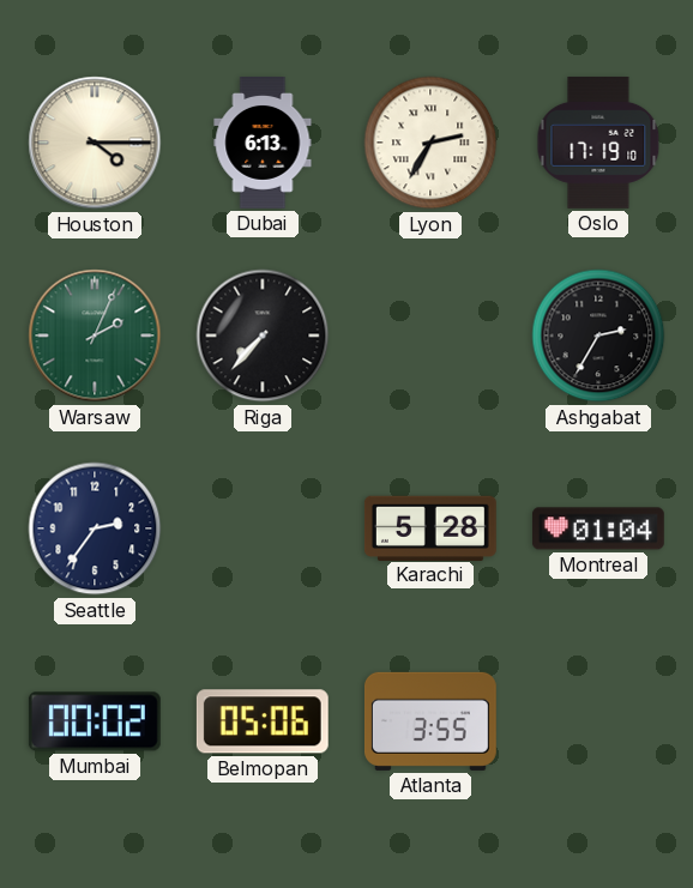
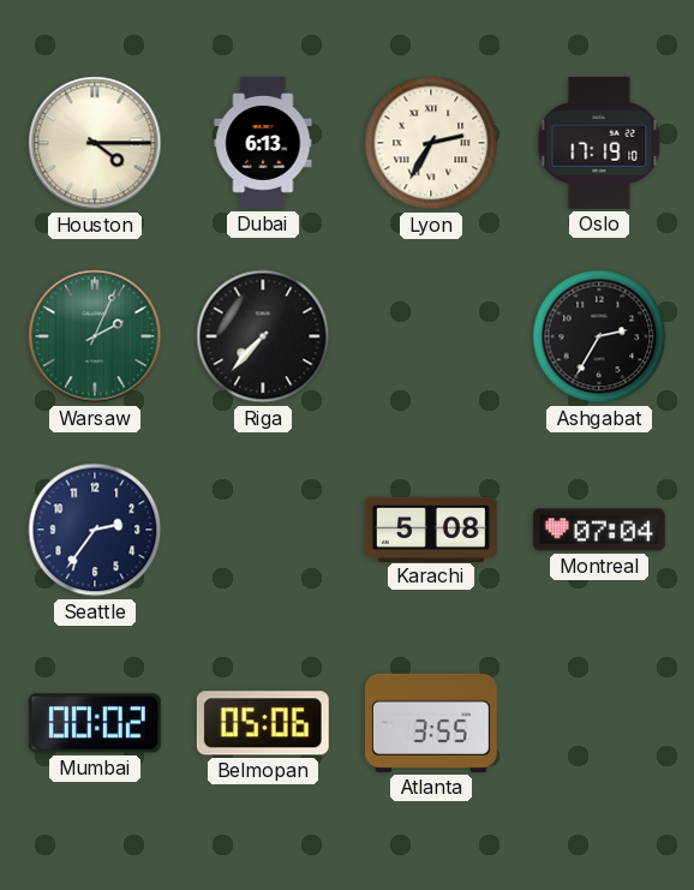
Karachi: 5:28 -> 5:08
Montreal: 01:04 -> 07:04
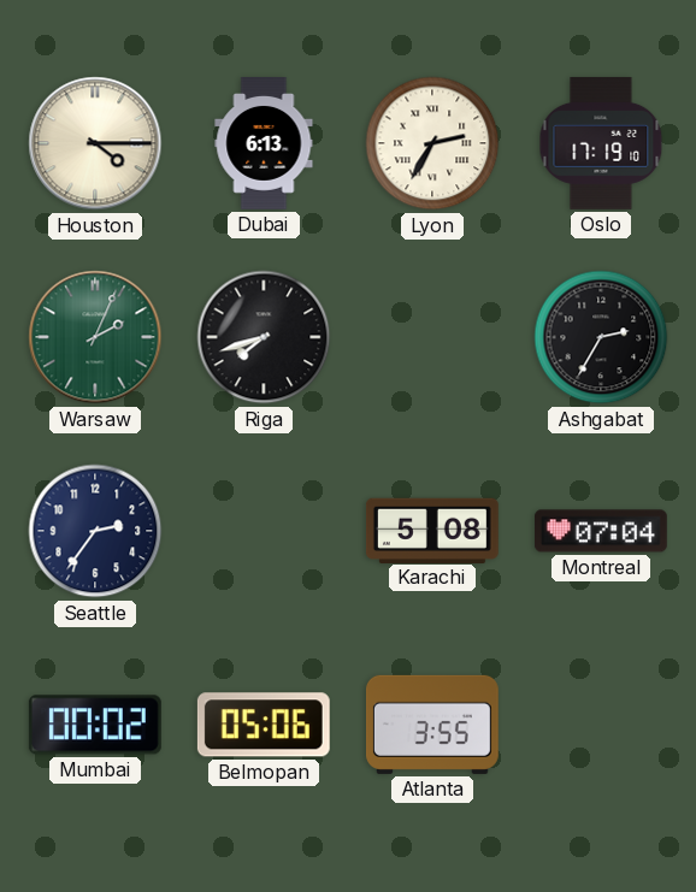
Riga: 7:37 -> 7:42
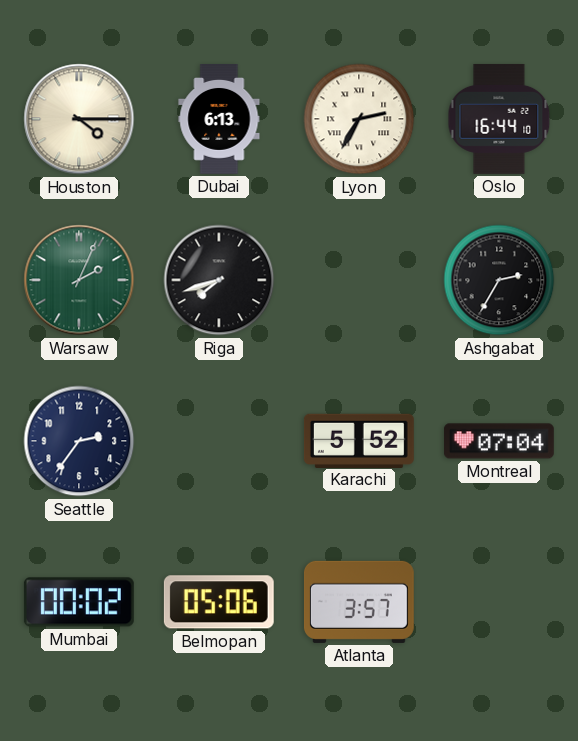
Oslo: 17:19 -> 16:44
Karachi: 5:08 -> 5:52
Atlanta: 3:55 -> 3:57
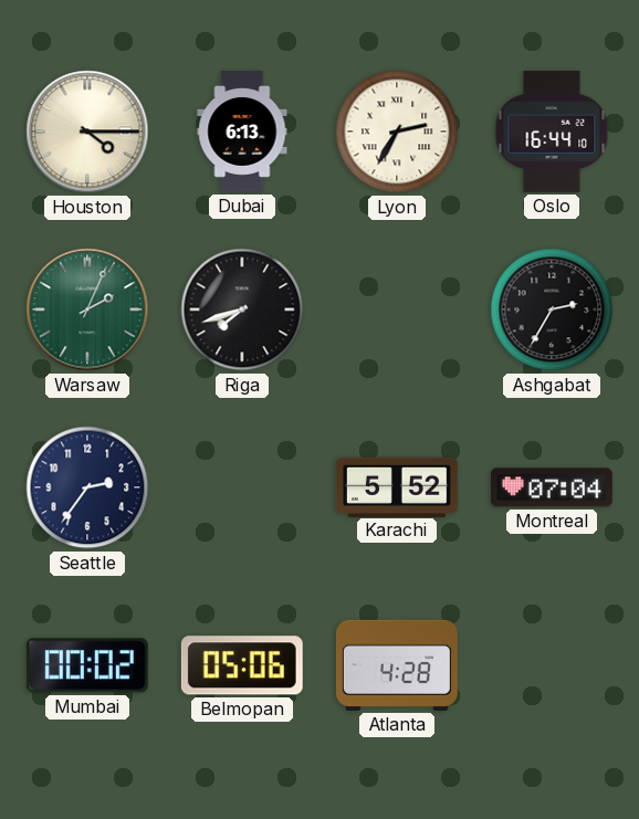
Atlanta: 3:57 -> 4:28
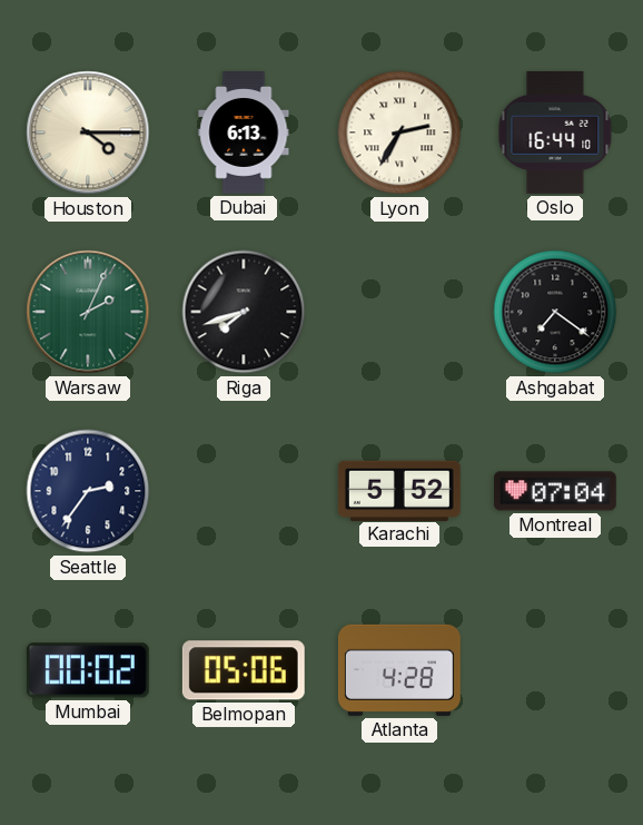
Ashgabat: 2:35 -> 7:21
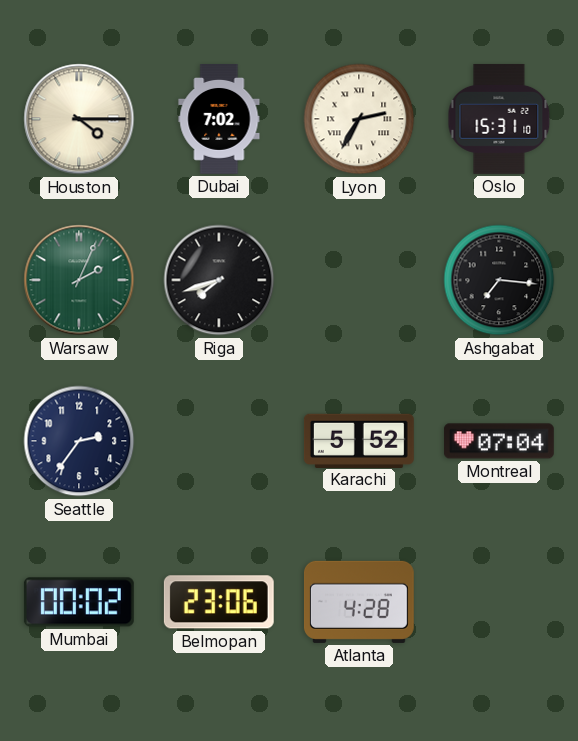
Dubai: 6:13 -> 7:02
Oslo: 16:44 -> 15:31
Ashgabat: 7:21 -> 7:16
Belmopan: 05:06 -> 23:06
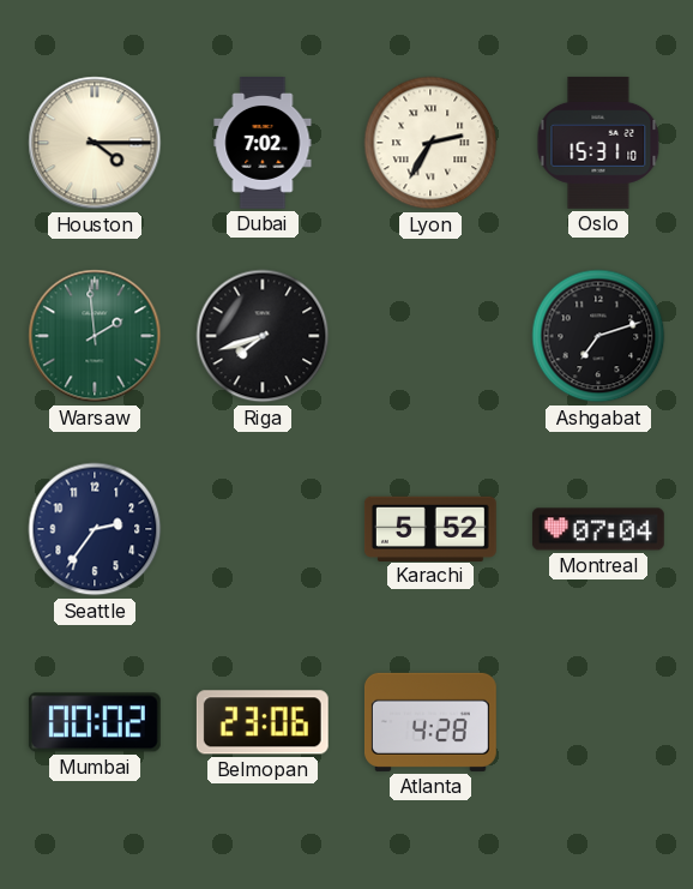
Warsaw: 2:04 -> 1:59
Ashgabat: 7:16 -> 7:12
